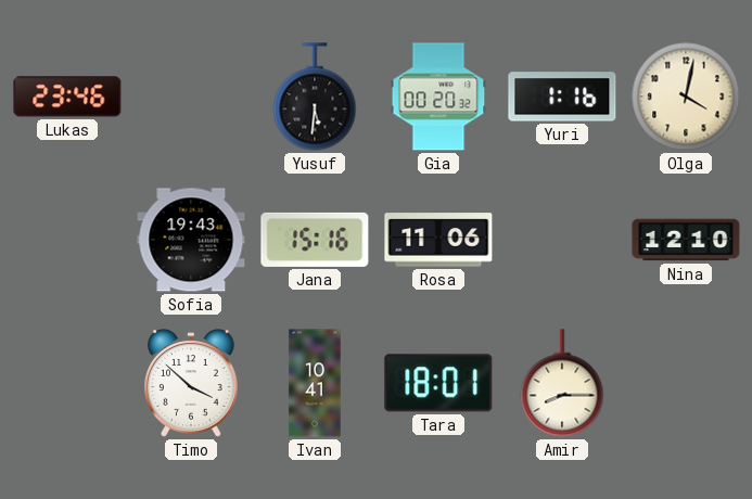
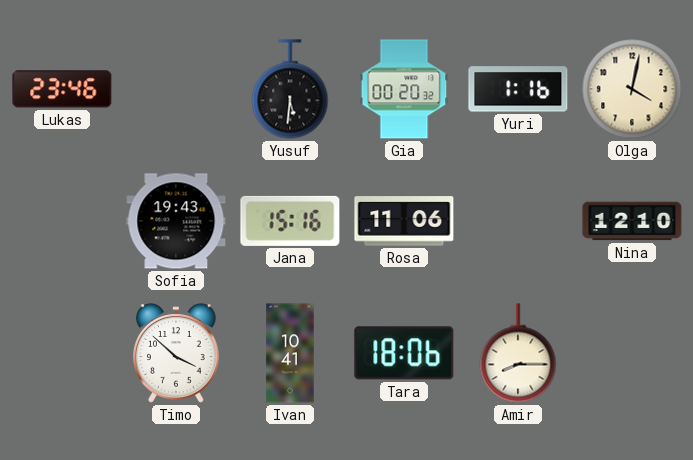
Tara: 18:01 -> 18:06
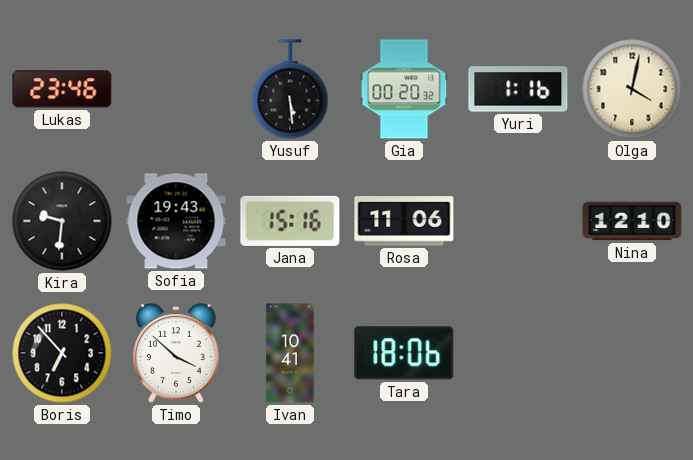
Yusuf: 5:31 -> 5:29
Kira: none -> 9:31
Boris: none -> 6:53
Amir: 8:15 -> none
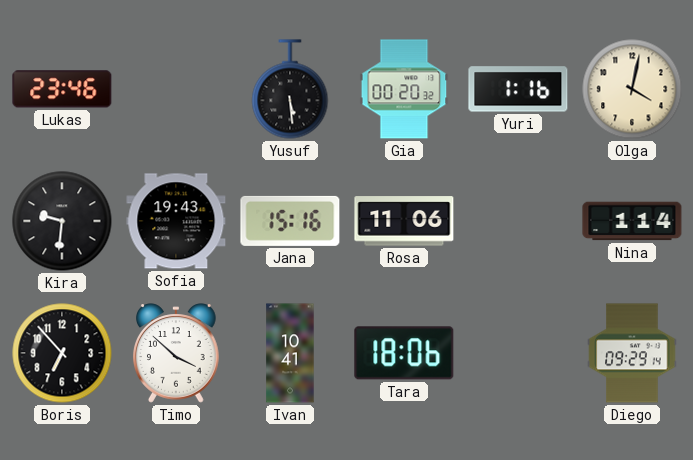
Nina: 12:10 -> 1:14
Diego: none -> 09:29
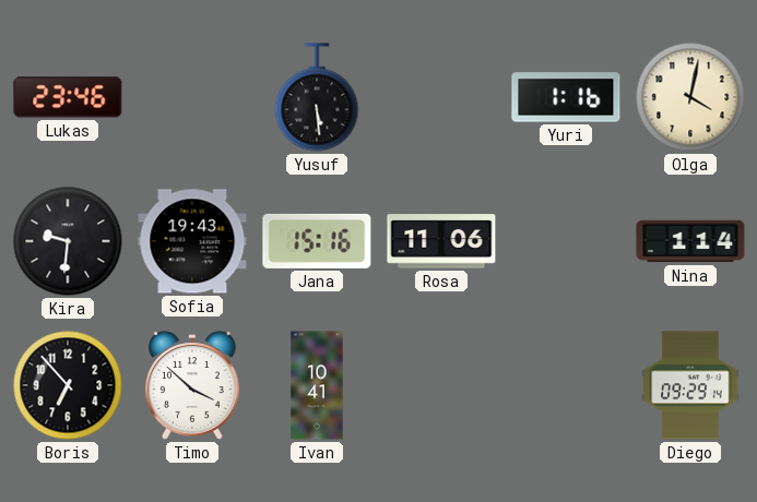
Gia: 00:20 -> none
Tara: 18:06 -> none
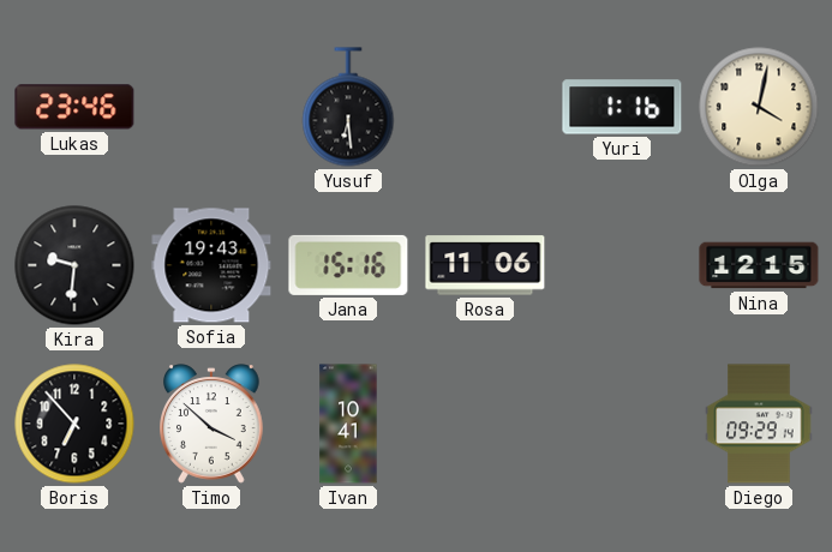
Yusuf: 5:29 -> 6:29
Nina: 1:14 -> 12:15
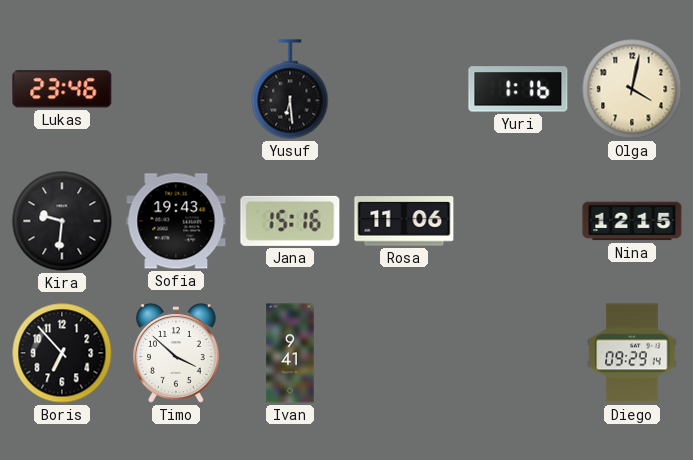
Ivan: 10:41 -> 9:41
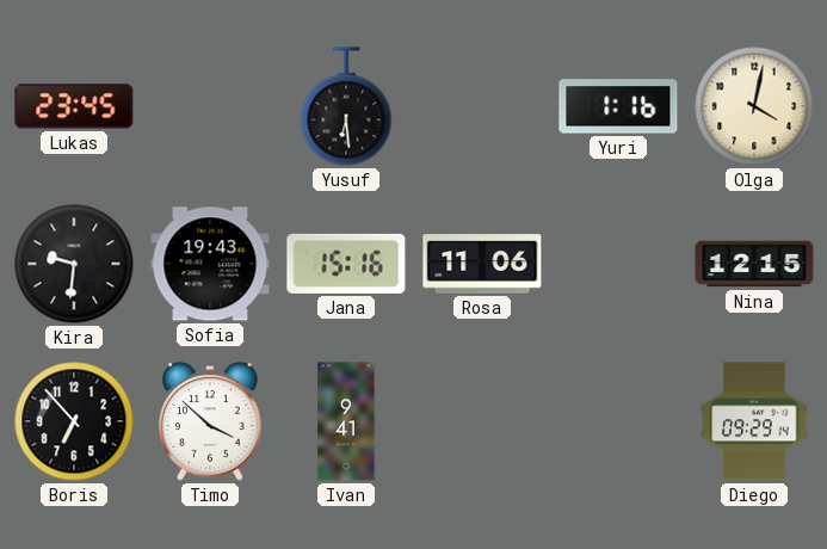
Lukas: 23:46 -> 23:45
